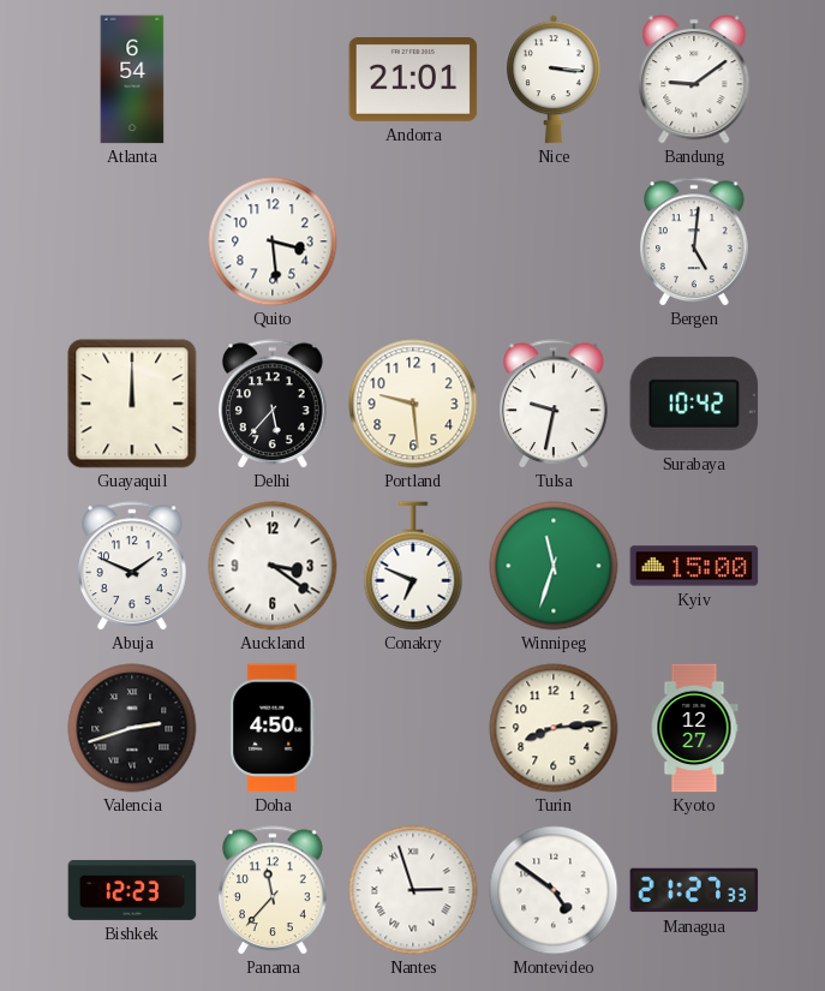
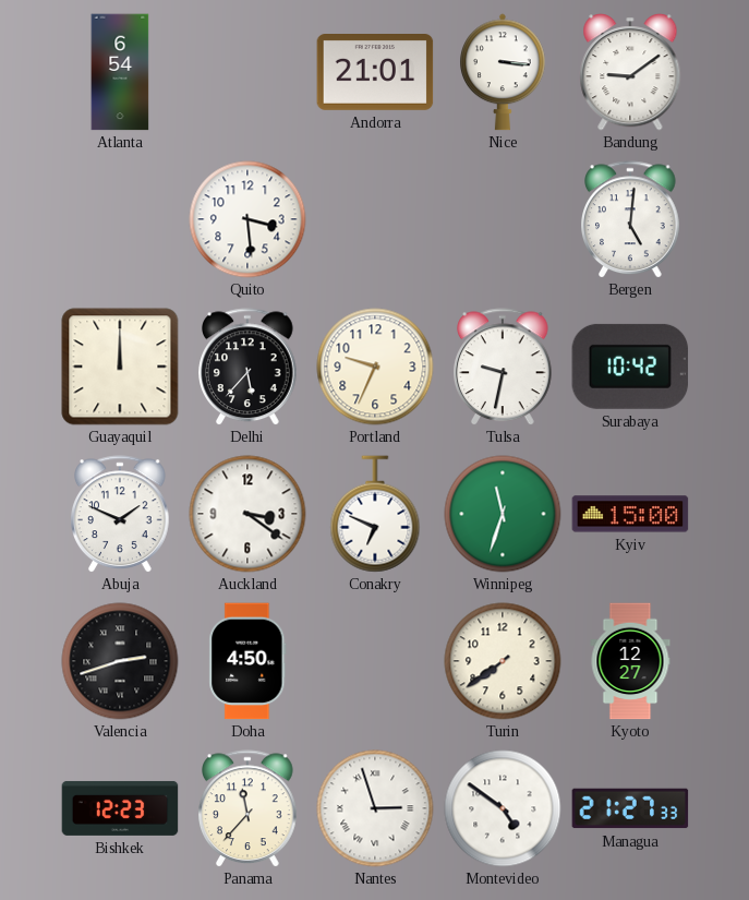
Portland: 9:29 -> 9:34
Turin: 8:14 -> 7:39
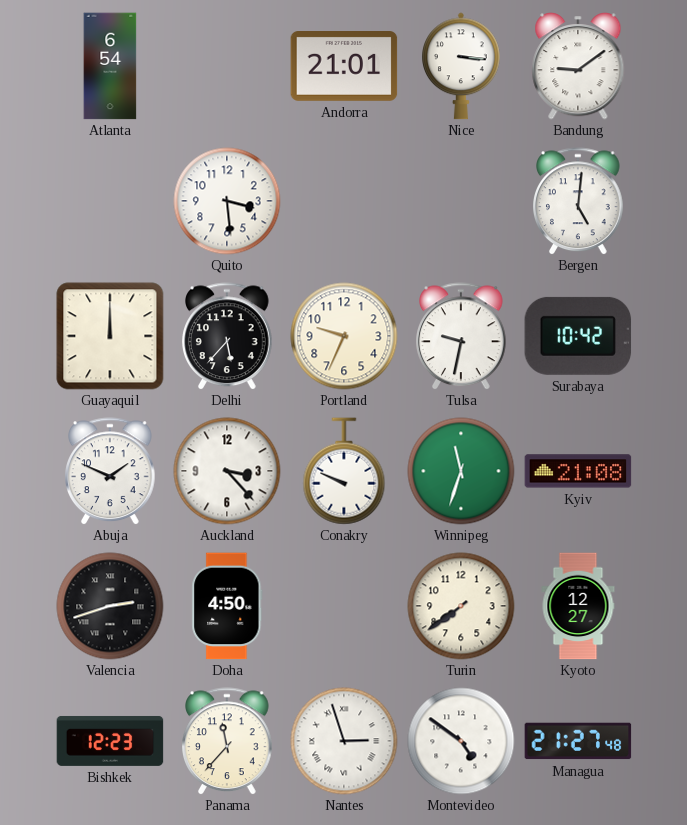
Auckland: 3:21 -> 3:23
Conakry: 6:49 -> 9:49
Kyiv: 15:00 -> 21:08
Managua: 21:27:33 -> 21:27:48
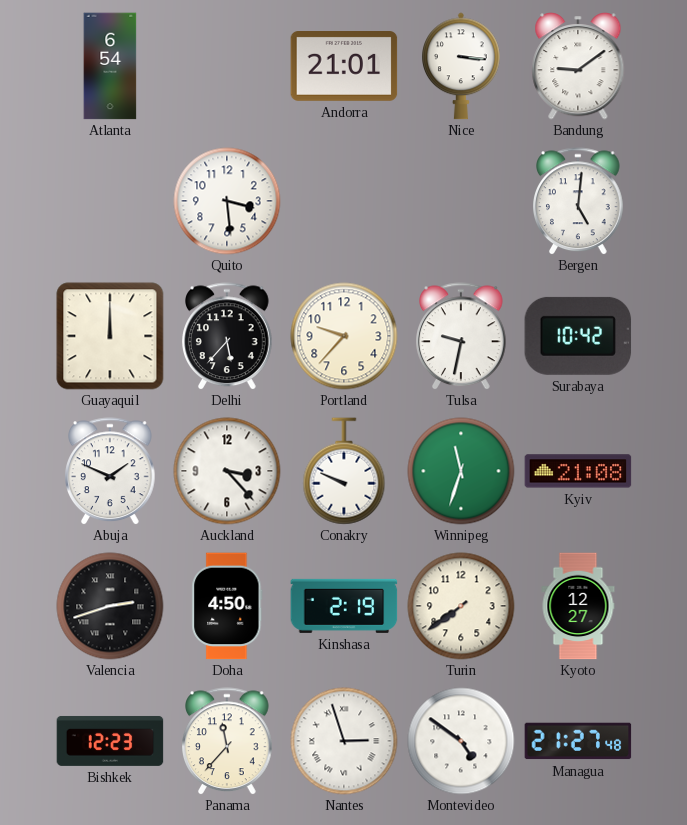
Portland: 9:34 -> 9:37
Kinshasa: none -> 2:19
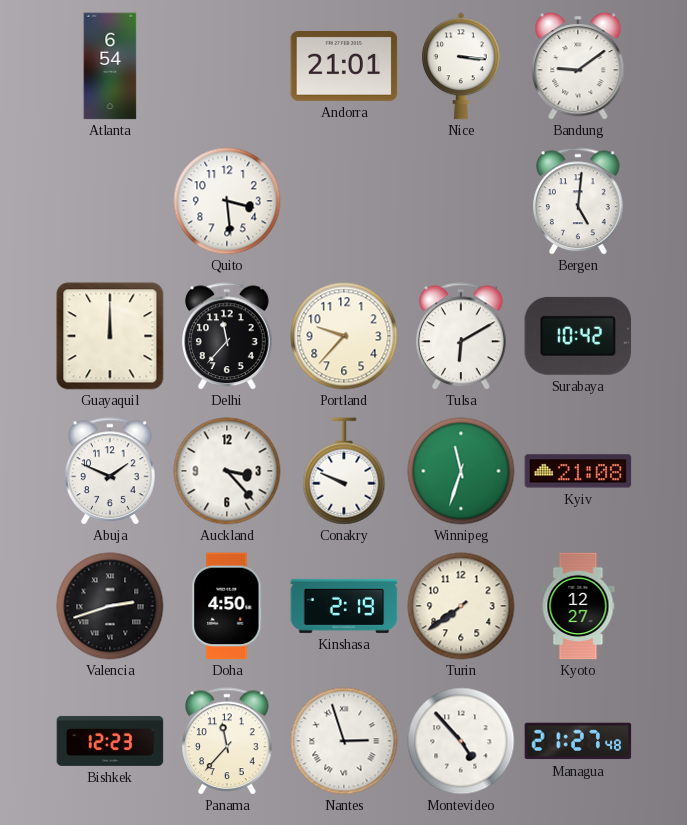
Delhi: 5:37 -> 11:37
Tulsa: 9:32 -> 6:10
Montevideo: 4:51 -> 4:53
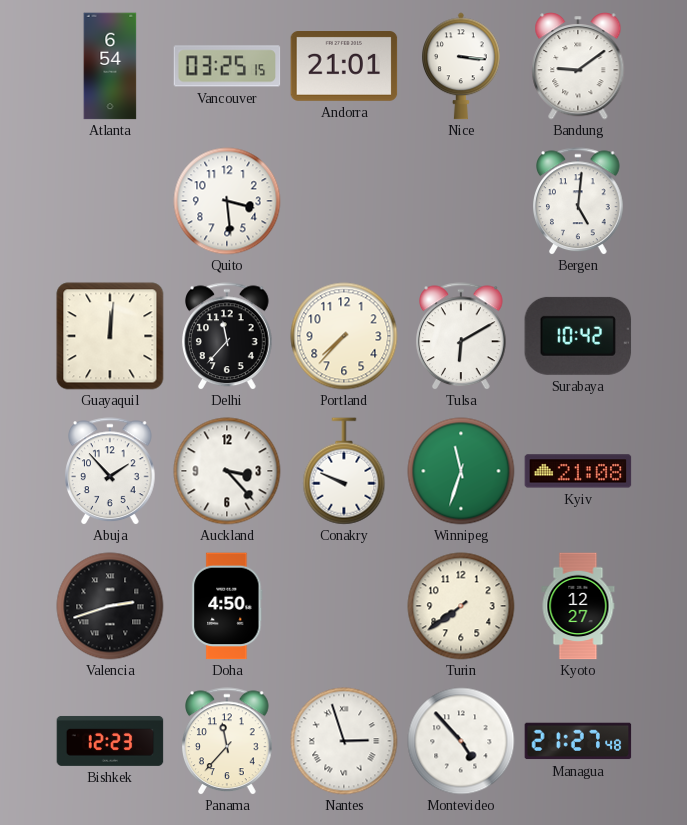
Vancouver: none -> 03:25
Guayaquil: 12:00 -> 12:01
Portland: 9:37 -> 7:37
Abuja: 1:49 -> 1:53
Kinshasa: 2:19 -> none
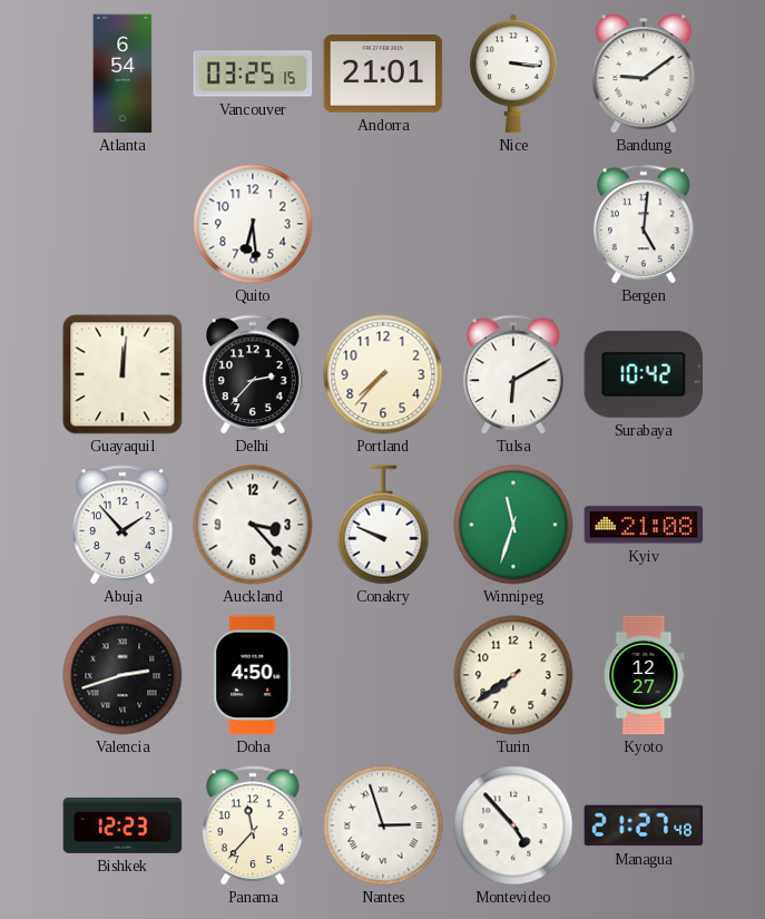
Quito: 3:29 -> 6:29
Delhi: 11:37 -> 2:37
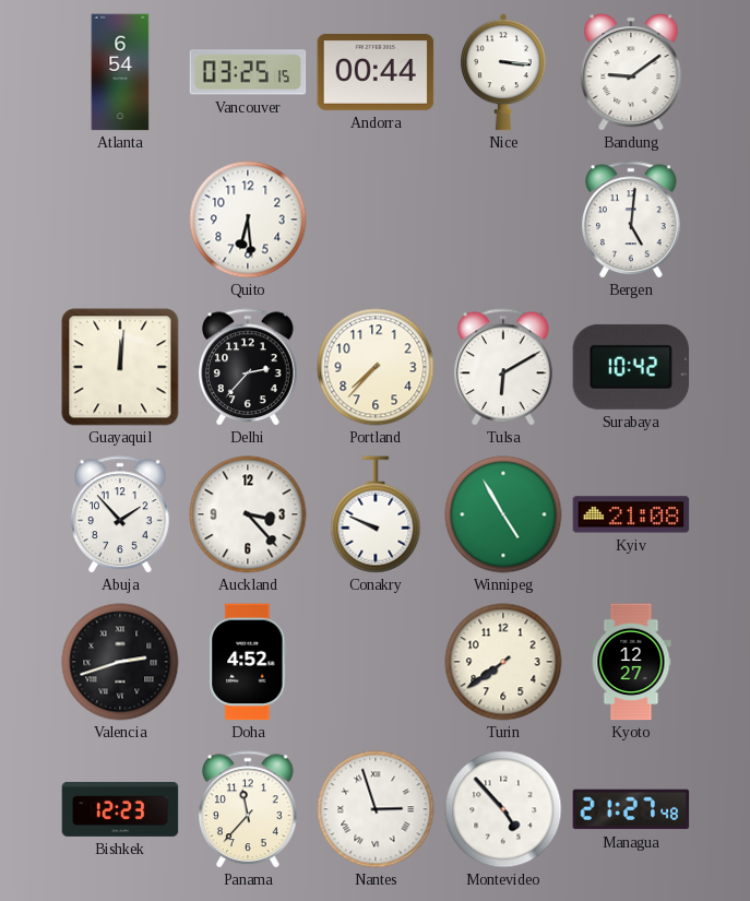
Andorra: 21:01 -> 00:44
Winnipeg: 11:33 -> 4:55
Doha: 4:50 -> 4:52
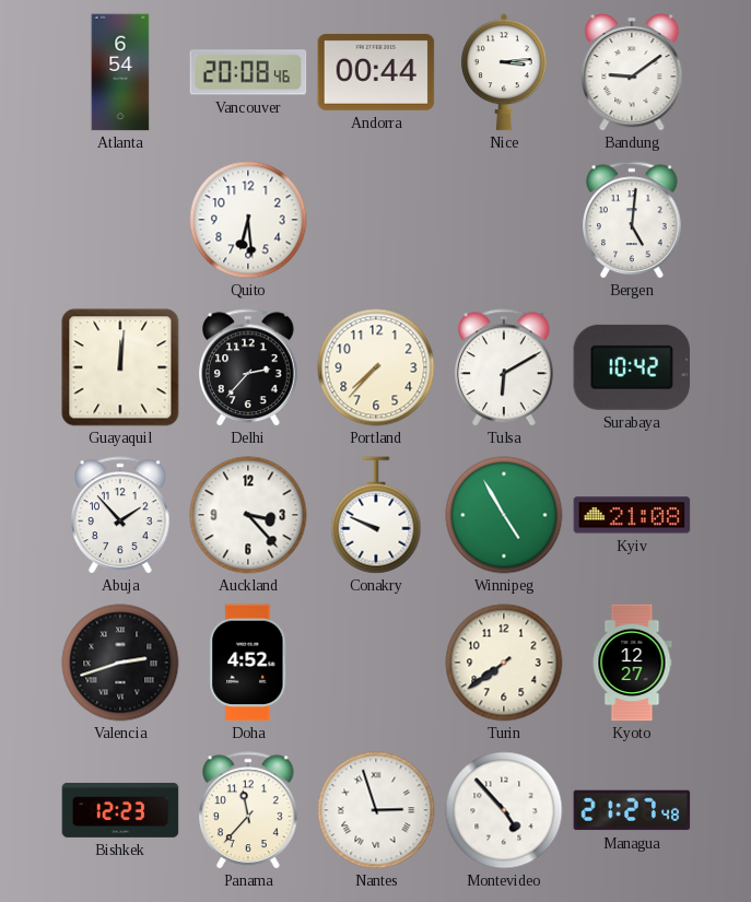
Vancouver: 03:25 -> 20:08
Nice: 3:16 -> 3:14
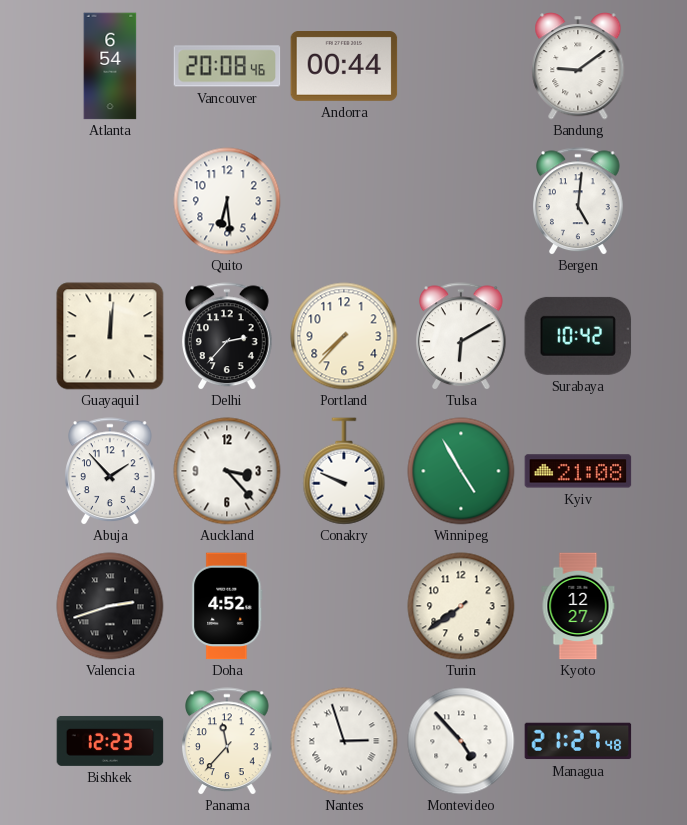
Nice: 3:14 -> none
